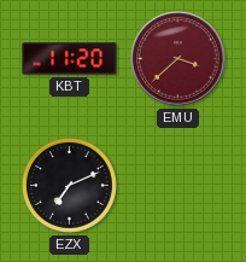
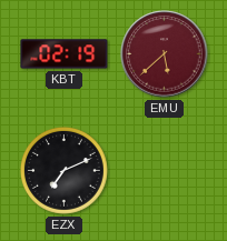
KBT: 11:20 -> 02:19
EMU: 3:38 -> 5:38
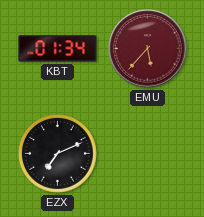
KBT: 02:19 -> 01:34
EMU: 5:38 -> 5:37
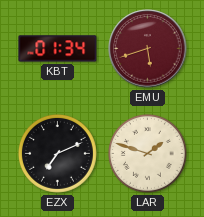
EMU: 5:37 -> 5:42
LAR: none -> 1:48
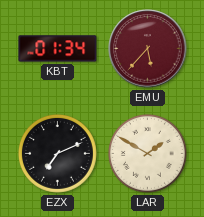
EMU: 5:42 -> 5:37
LAR: 1:48 -> 1:50
